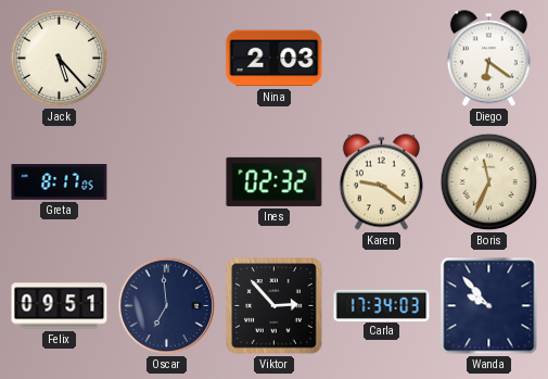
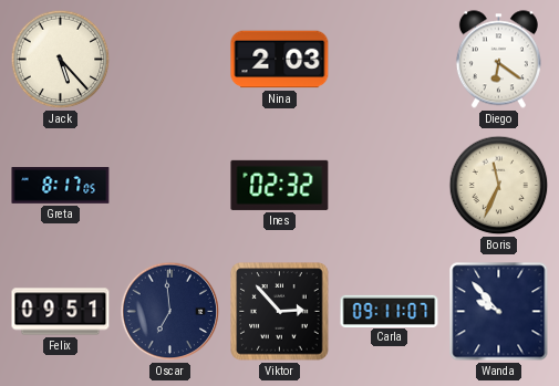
Karen: 9:21 -> none
Carla: 17:34 -> 09:11
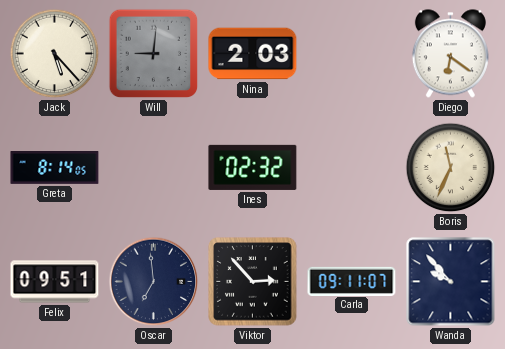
Will: none -> 9:01
Greta: 8:17 -> 8:14
